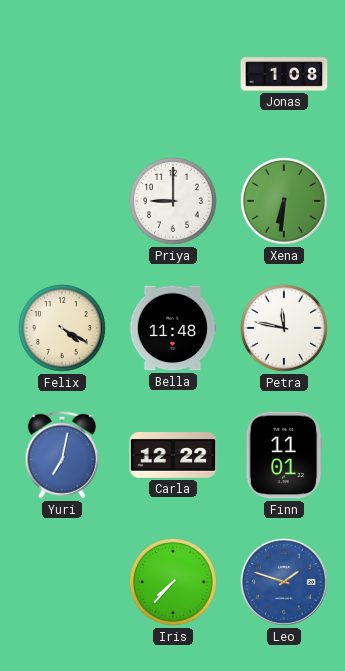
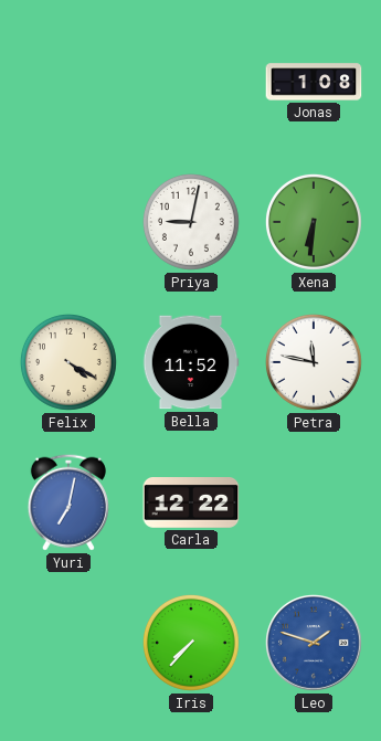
Priya: 9:00 -> 9:02
Bella: 11:48 -> 11:52
Finn: 11:01 -> none
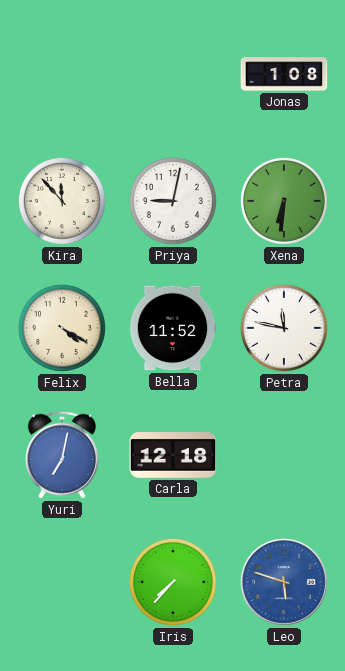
Kira: none -> 11:53
Carla: 12:22 -> 12:18
Leo: 1:48 -> 5:48
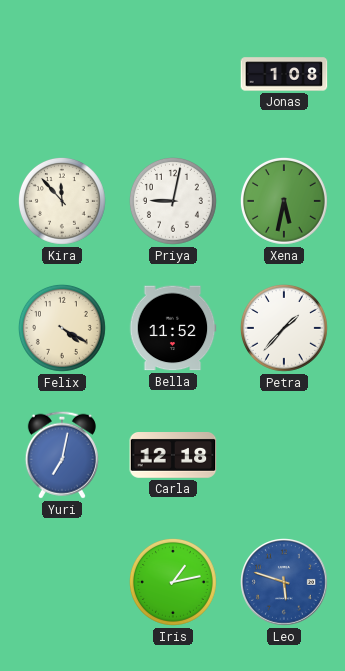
Xena: 6:31 -> 5:32
Petra: 11:47 -> 1:37
Iris: 7:37 -> 1:13
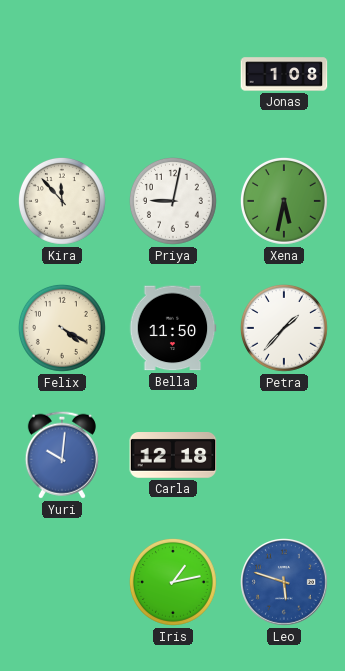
Bella: 11:52 -> 11:50
Yuri: 7:02 -> 10:01
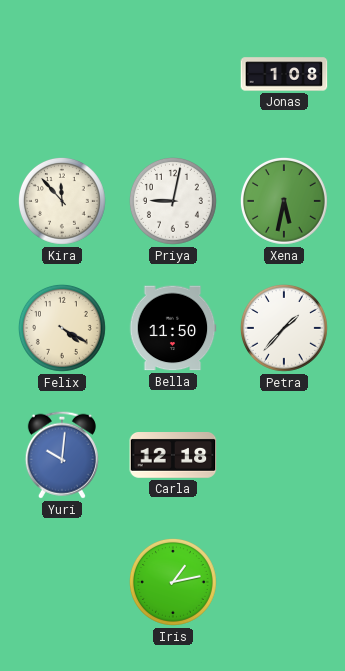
Leo: 5:48 -> none
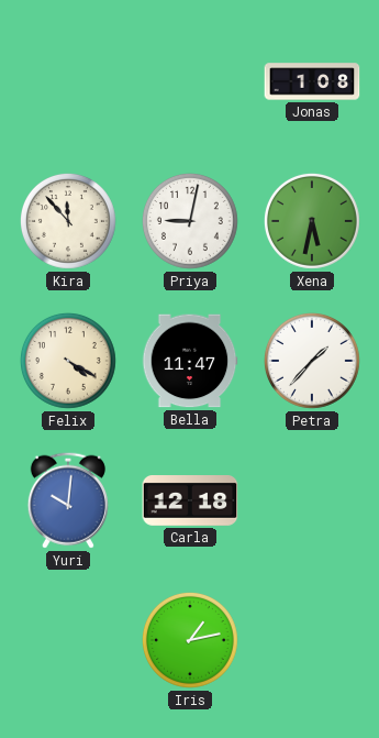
Bella: 11:50 -> 11:47
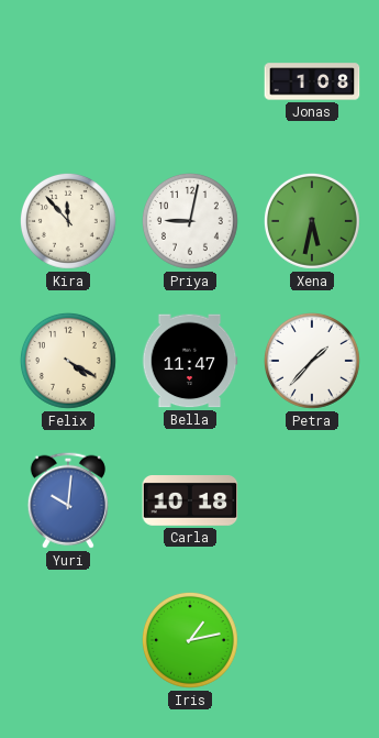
Carla: 12:18 -> 10:18
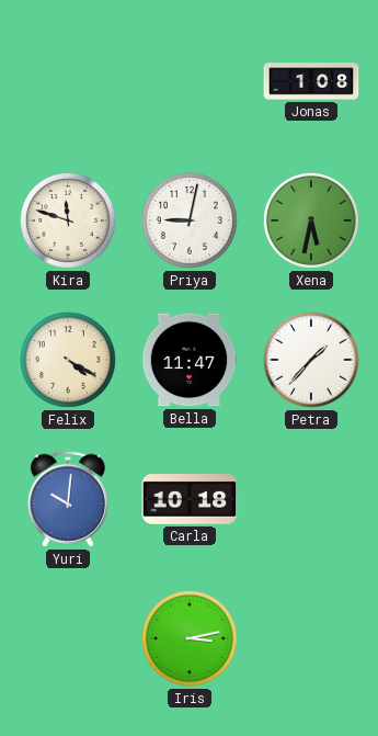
Kira: 11:53 -> 11:48
Iris: 1:13 -> 3:13
